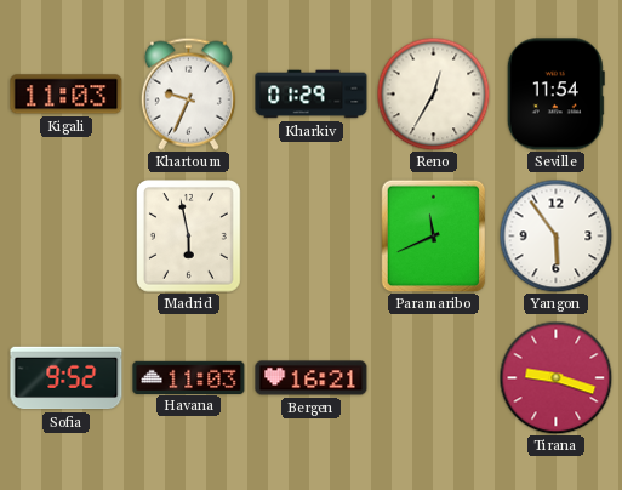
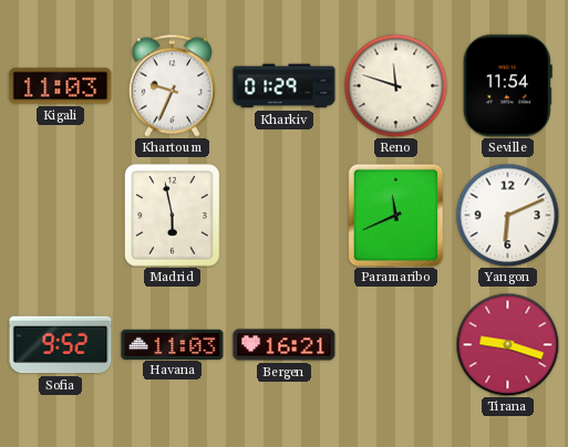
Reno: 12:35 -> 11:48
Yangon: 5:54 -> 6:11
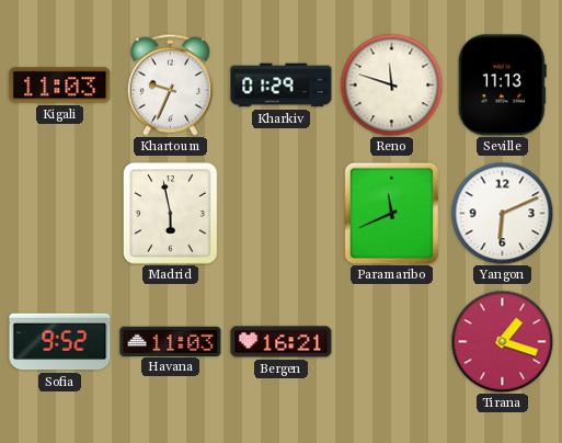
Seville: 11:54 -> 11:13
Tirana: 9:18 -> 1:18
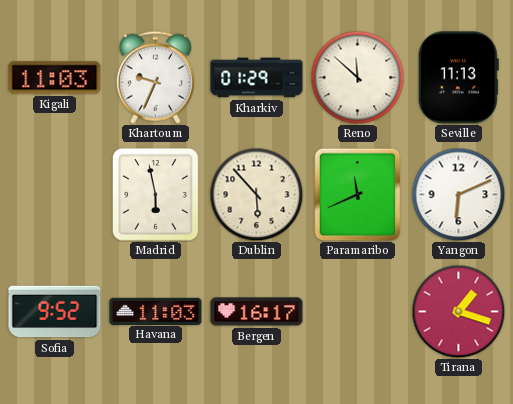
Reno: 11:48 -> 11:52
Dublin: none -> 5:53
Bergen: 16:21 -> 16:17
